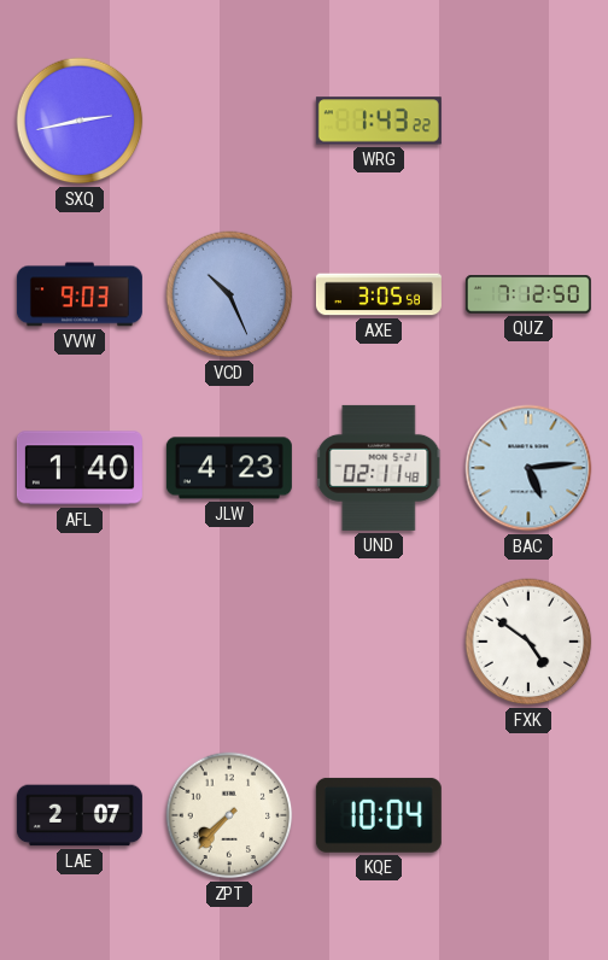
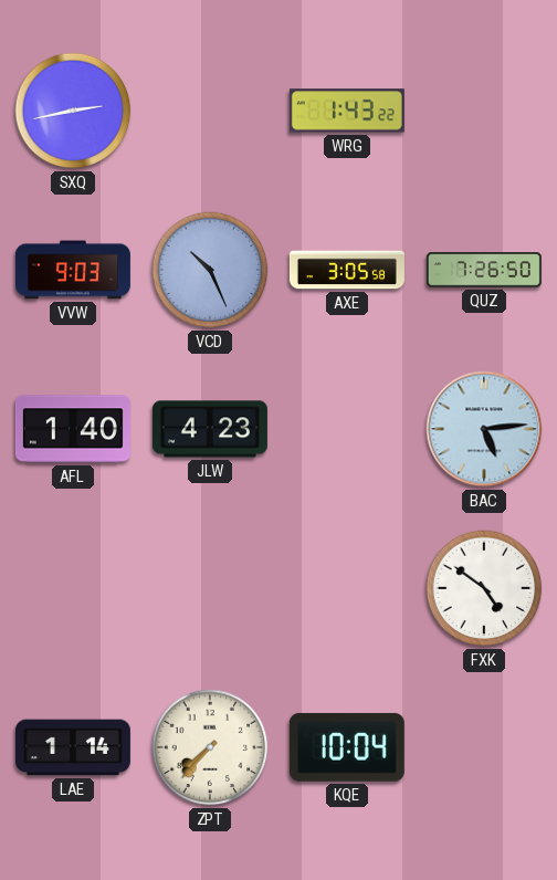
QUZ: 7:12 -> 7:26
UND: 02:11 -> none
LAE: 2:07 -> 1:14
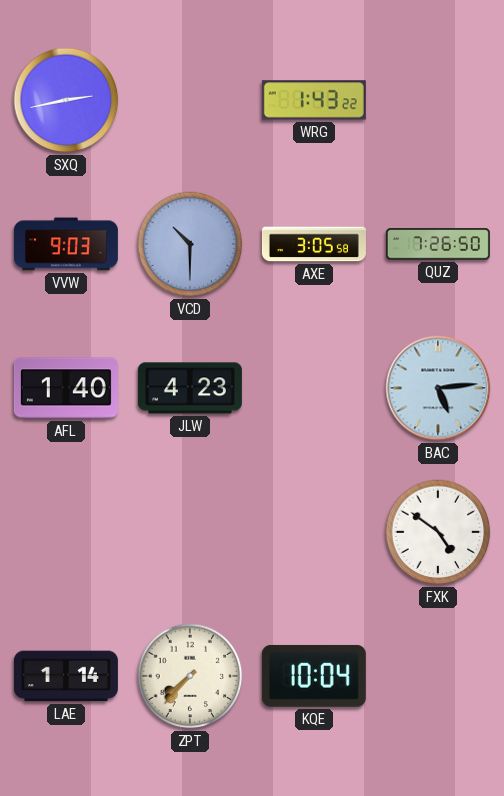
VCD: 10:26 -> 10:30
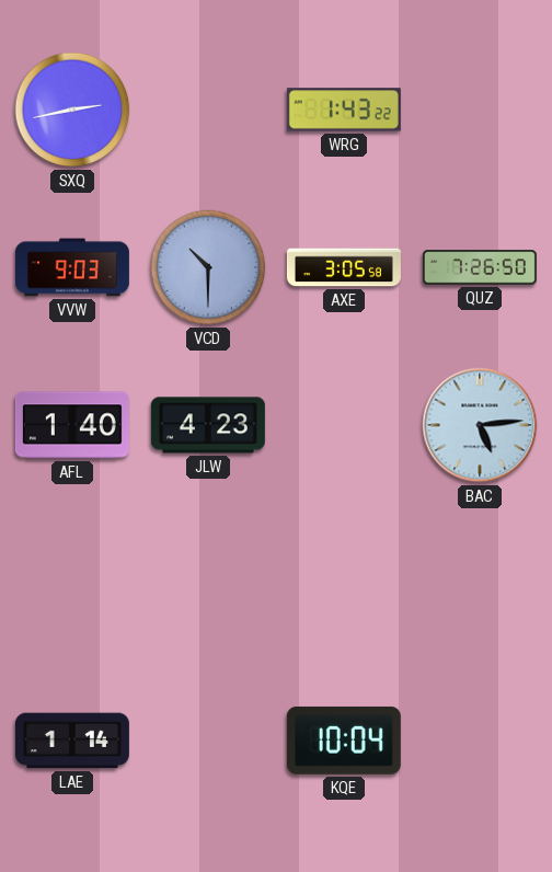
FXK: 4:51 -> none
ZPT: 7:37 -> none
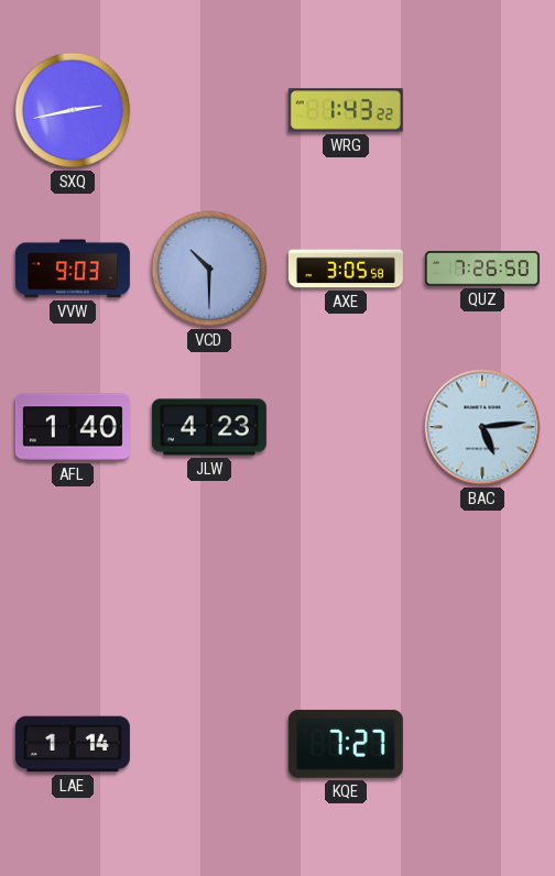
KQE: 10:04 -> 7:27
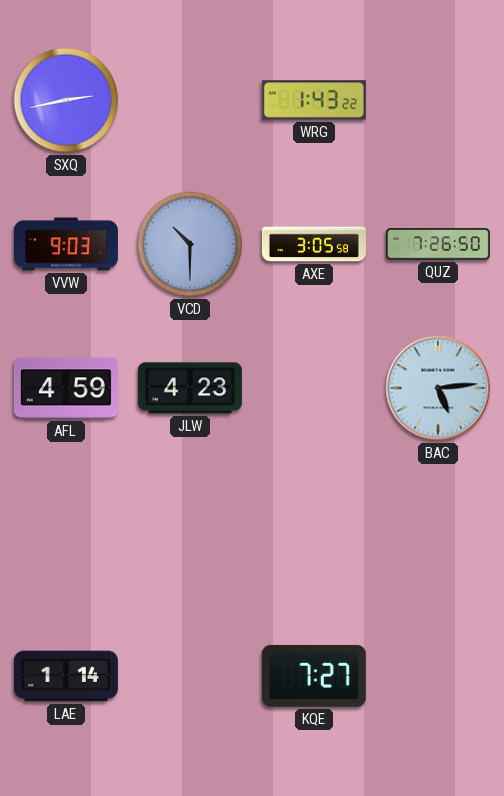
AFL: 1:40 -> 4:59
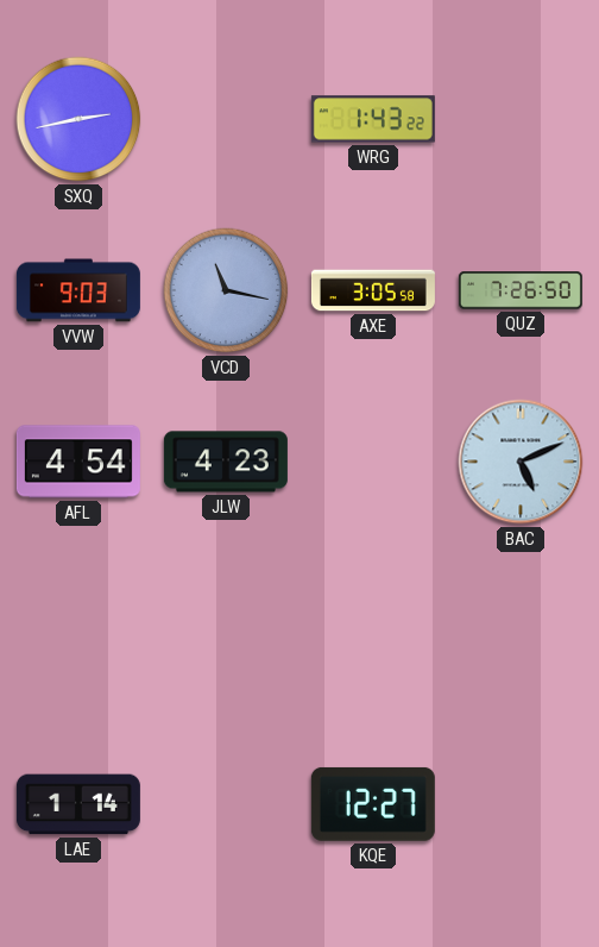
VCD: 10:30 -> 11:17
AFL: 4:59 -> 4:54
BAC: 5:14 -> 5:11
KQE: 7:27 -> 12:27
